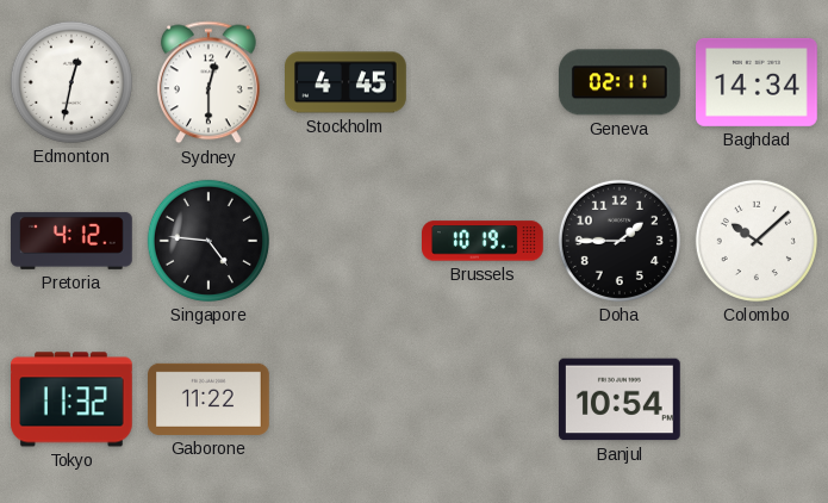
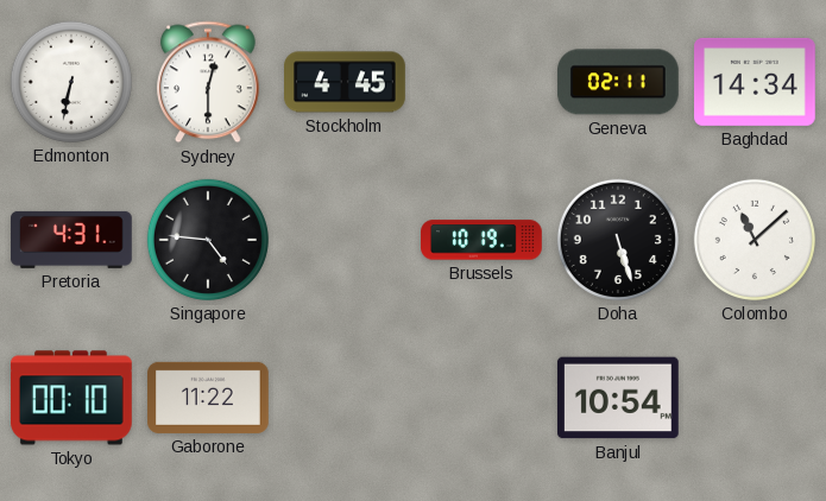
Edmonton: 12:32 -> 6:32
Pretoria: 4:12 -> 4:31
Doha: 1:45 -> 5:27
Colombo: 10:08 -> 11:08
Tokyo: 11:32 -> 00:10
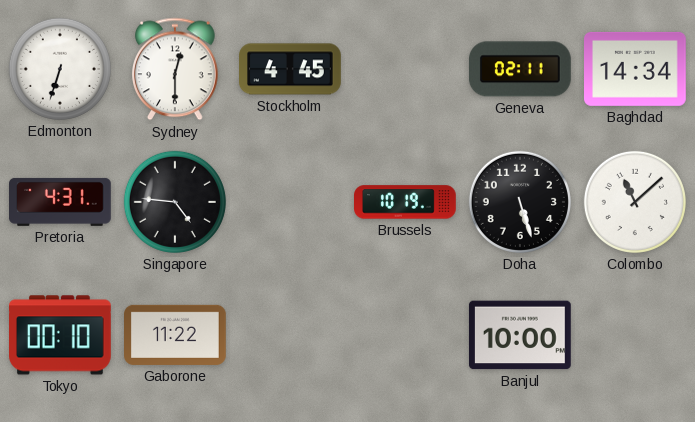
Edmonton: 6:32 -> 6:33
Banjul: 10:54 -> 10:00
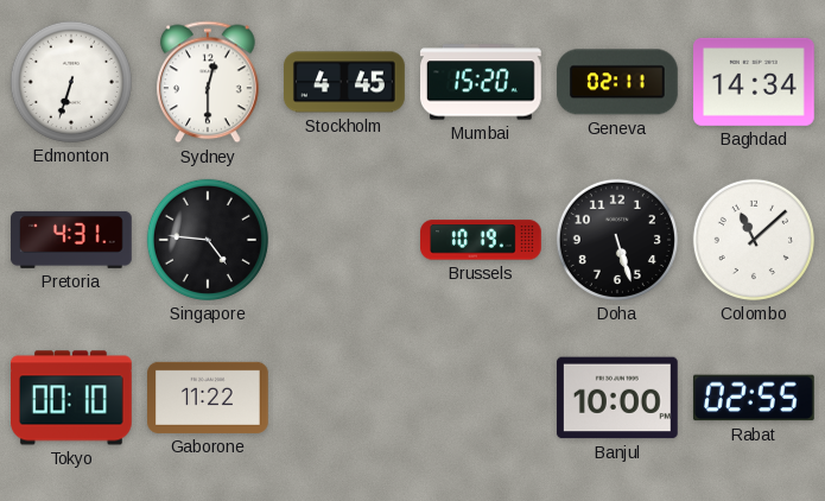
Mumbai: none -> 15:20
Rabat: none -> 02:55
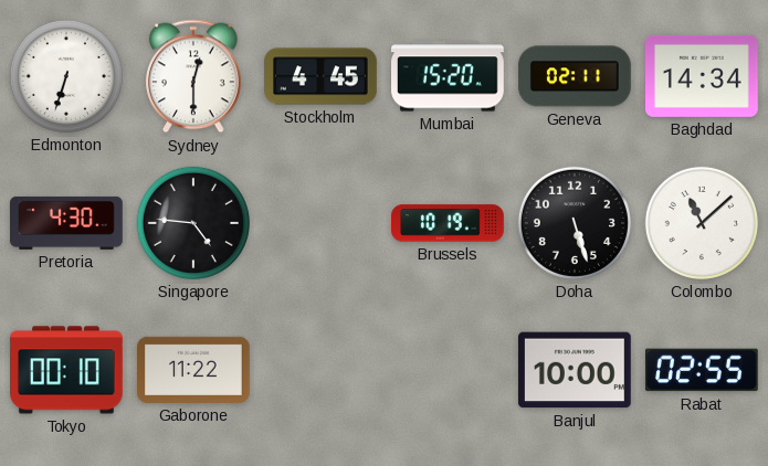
Pretoria: 4:31 -> 4:30
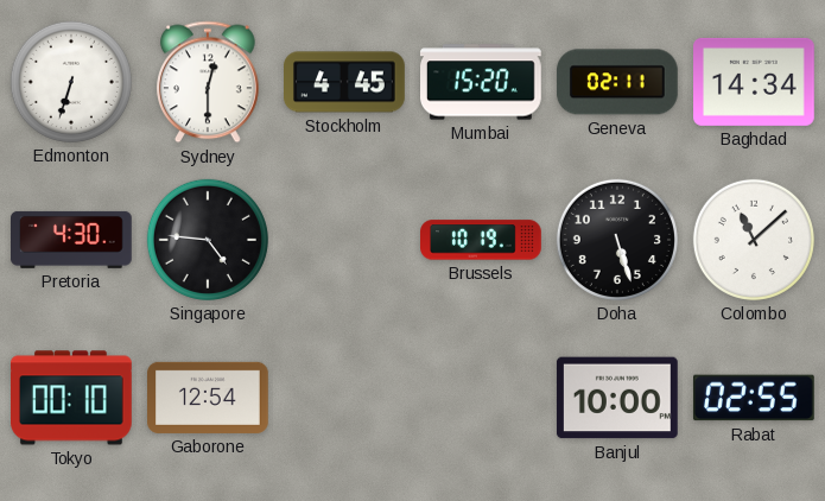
Gaborone: 11:22 -> 12:54
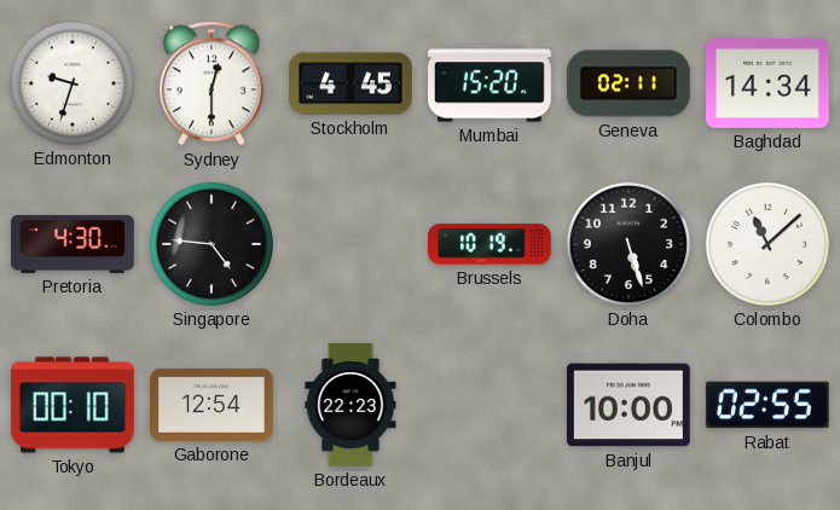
Edmonton: 6:33 -> 9:33
Bordeaux: none -> 22:23
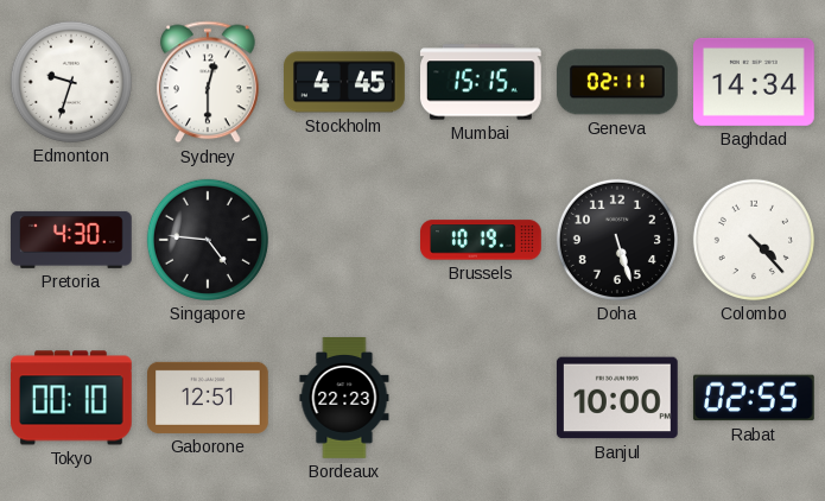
Mumbai: 15:20 -> 15:15
Colombo: 11:08 -> 4:23
Gaborone: 12:54 -> 12:51
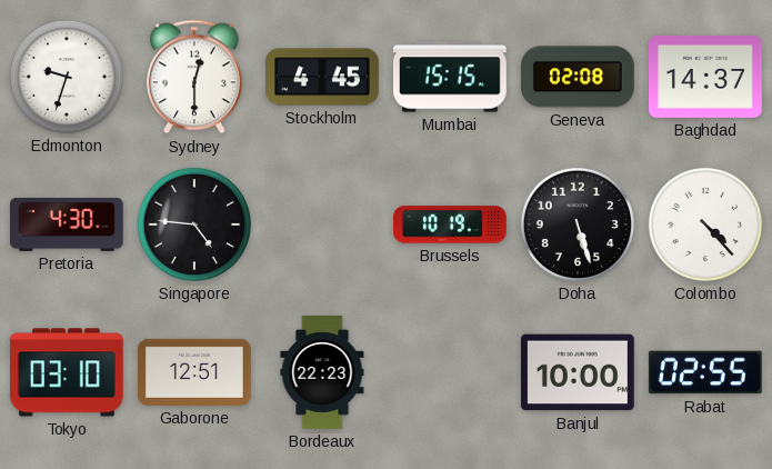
Geneva: 02:11 -> 02:08
Baghdad: 14:34 -> 14:37
Tokyo: 00:10 -> 03:10
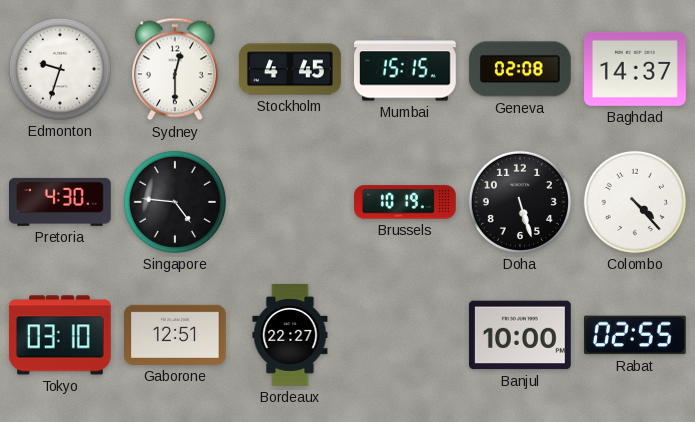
Bordeaux: 22:23 -> 22:27
